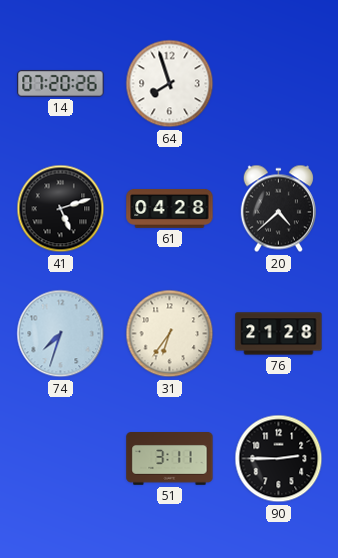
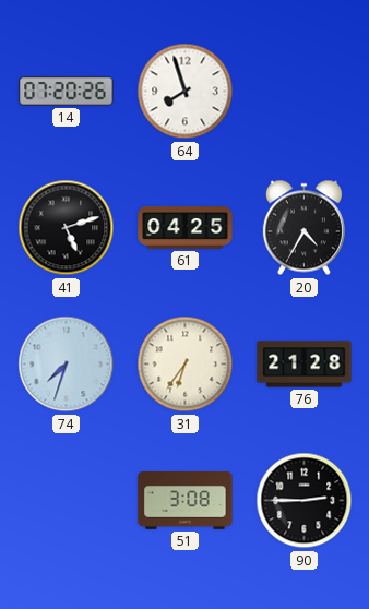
61: 04:28 -> 04:25
20: 4:38 -> 4:35
51: 3:11 -> 3:08
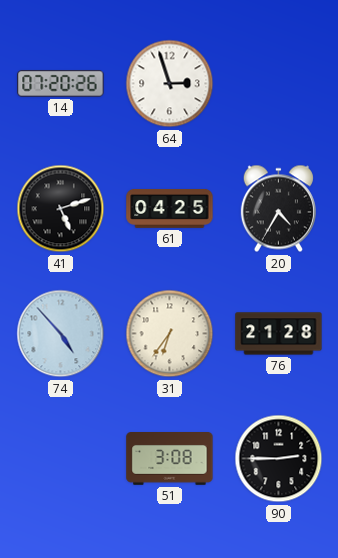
64: 7:57 -> 2:57
74: 7:33 -> 4:53
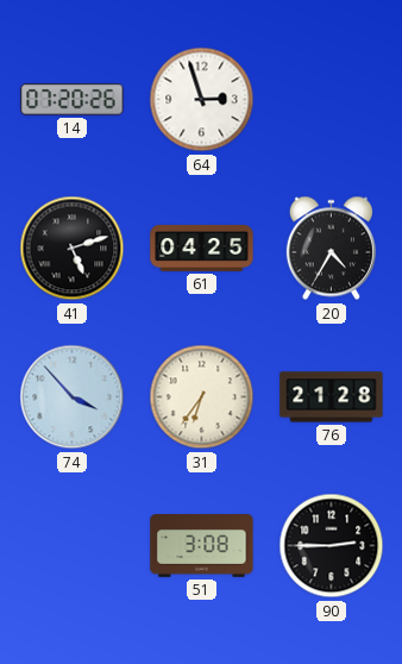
74: 4:53 -> 3:53
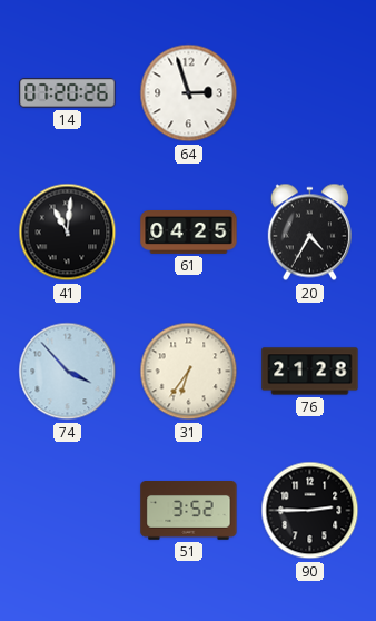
41: 5:12 -> 11:01
51: 3:08 -> 3:52
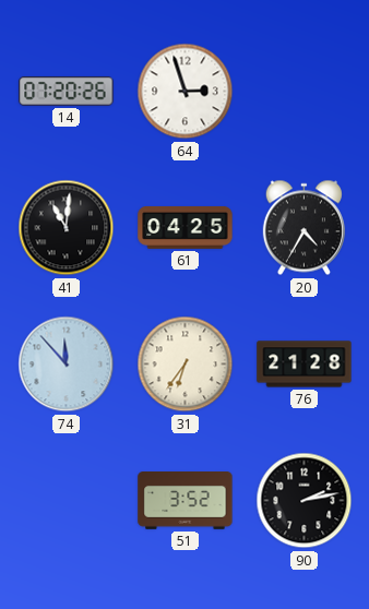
74: 3:53 -> 11:53
90: 2:45 -> 2:13
